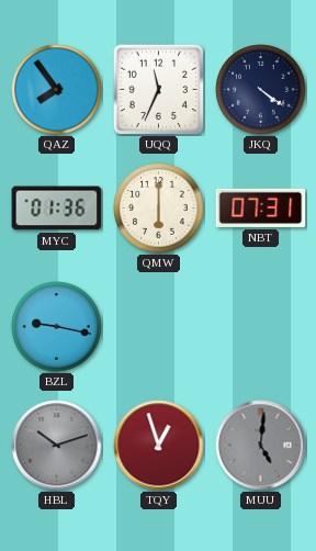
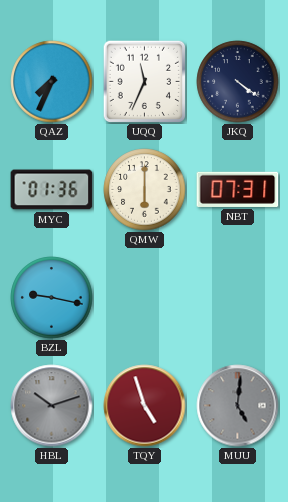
QAZ: 7:54 -> 7:34
TQY: 12:57 -> 4:57
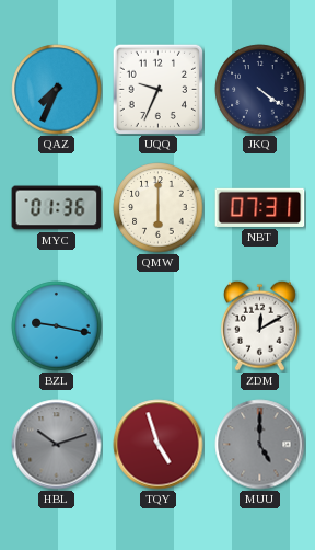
UQQ: 11:34 -> 9:34
ZDM: none -> 12:10
MUU: 5:01 -> 5:00
